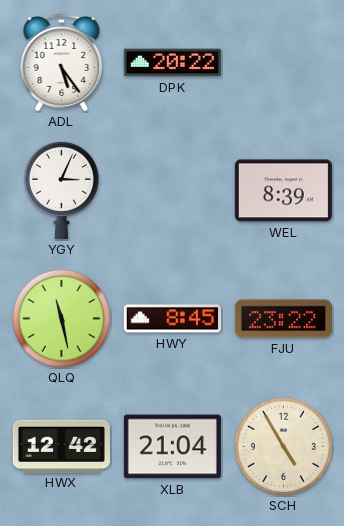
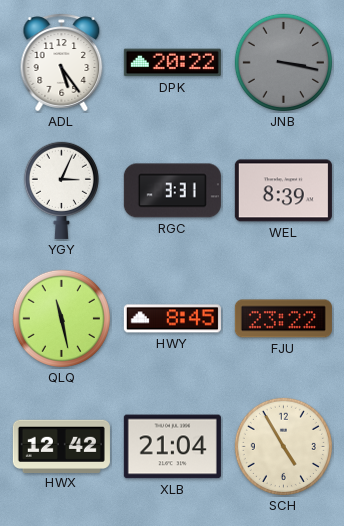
JNB: none -> 3:17
RGC: none -> 3:31
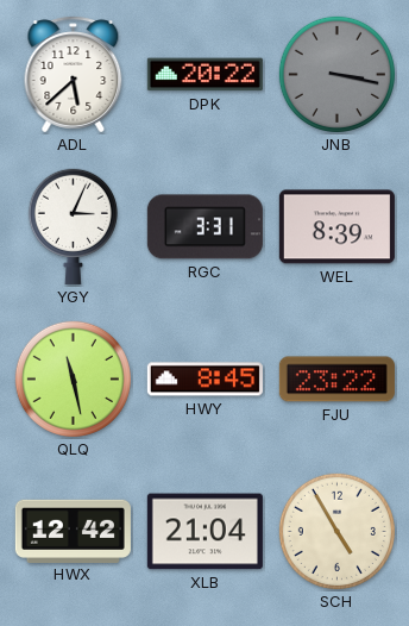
ADL: 5:24 -> 5:38
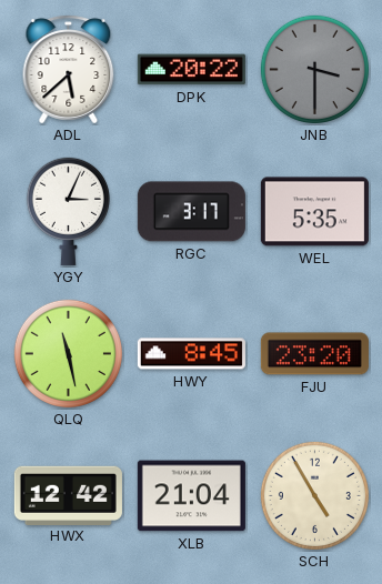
JNB: 3:17 -> 3:30
RGC: 3:31 -> 3:17
WEL: 8:39 -> 5:35
FJU: 23:22 -> 23:20
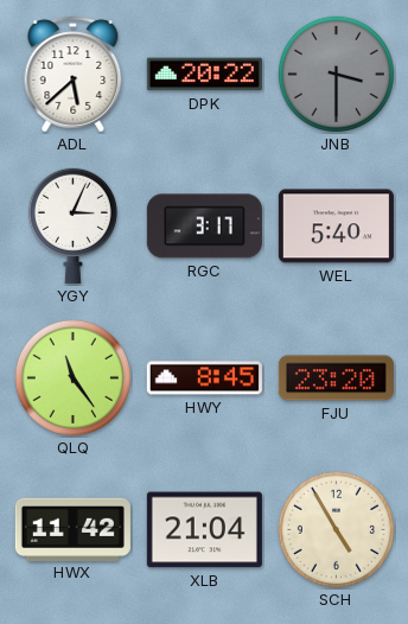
WEL: 5:35 -> 5:40
QLQ: 11:28 -> 11:24
HWX: 12:42 -> 11:42
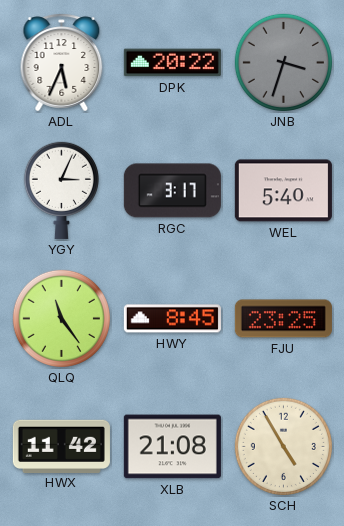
ADL: 5:38 -> 5:34
JNB: 3:30 -> 3:33
FJU: 23:20 -> 23:25
XLB: 21:04 -> 21:08
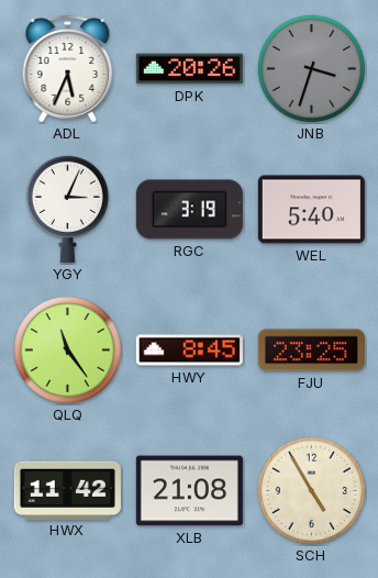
DPK: 20:22 -> 20:26
RGC: 3:17 -> 3:19
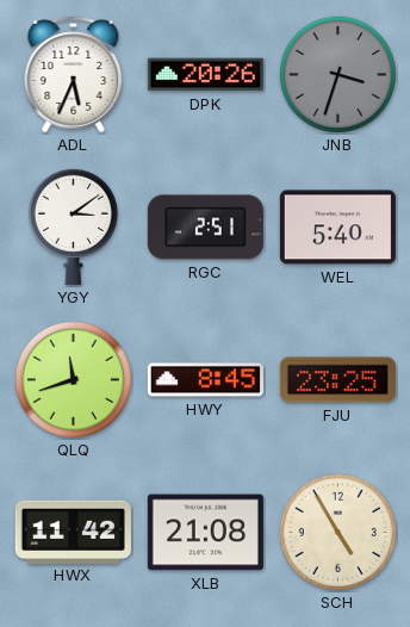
YGY: 3:04 -> 3:09
RGC: 3:19 -> 2:51
QLQ: 11:24 -> 11:42
